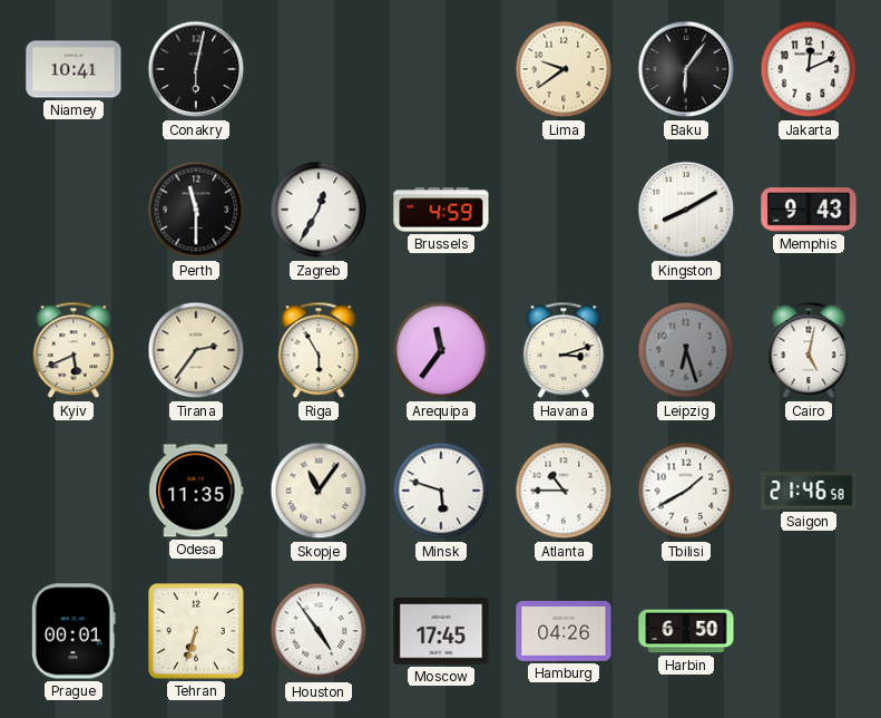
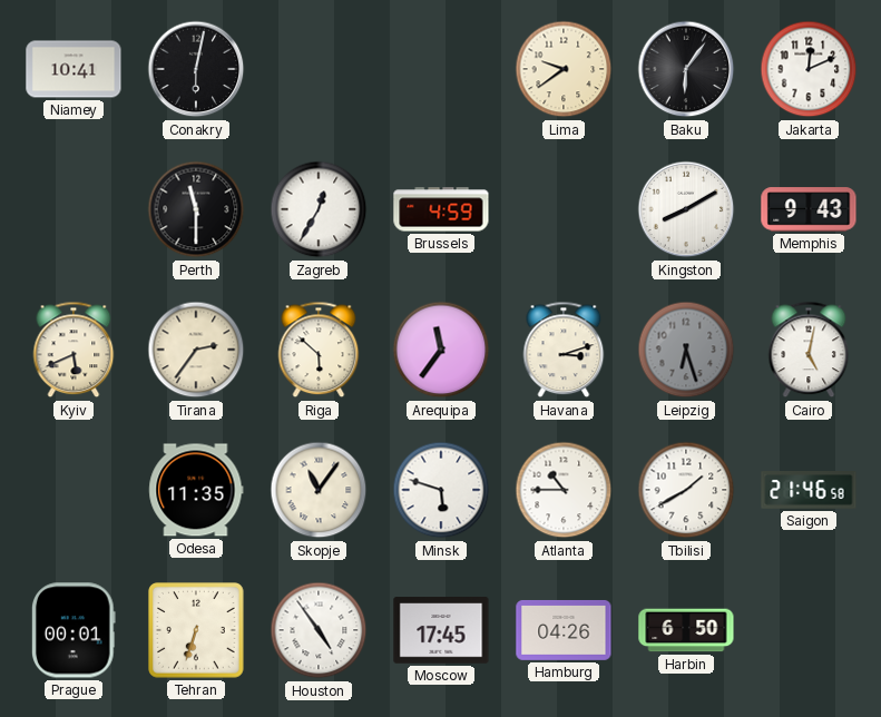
Riga: 5:55 -> 5:52
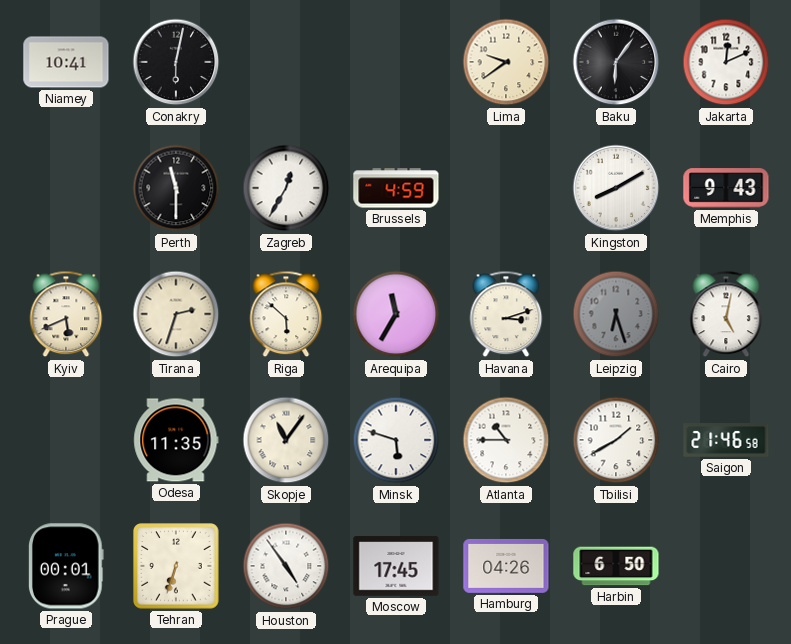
Tirana: 2:36 -> 2:33
Arequipa: 11:36 -> 11:35
